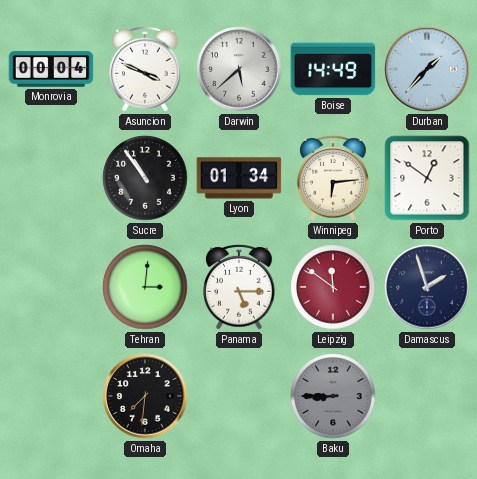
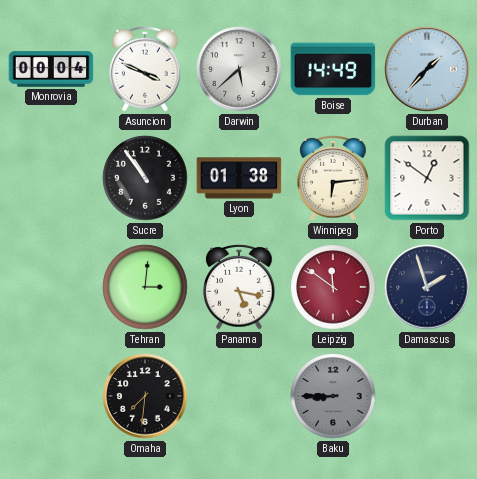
Lyon: 01:34 -> 01:38
Panama: 5:15 -> 5:17
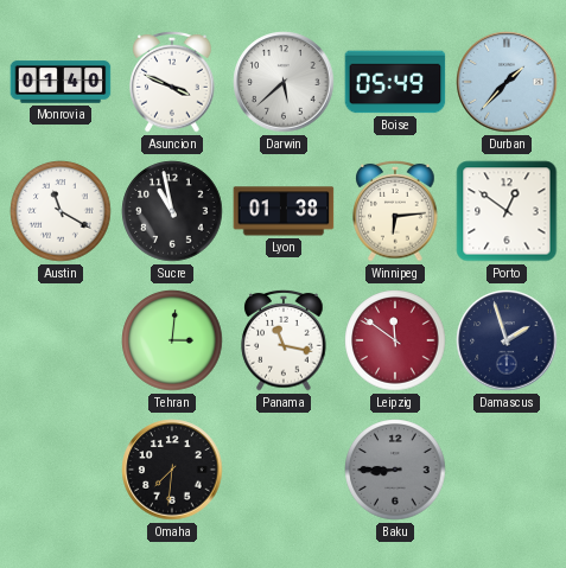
Monrovia: 00:04 -> 01:40
Boise: 14:49 -> 05:49
Austin: none -> 11:20
Sucre: 10:54 -> 10:58
Panama: 5:17 -> 11:17
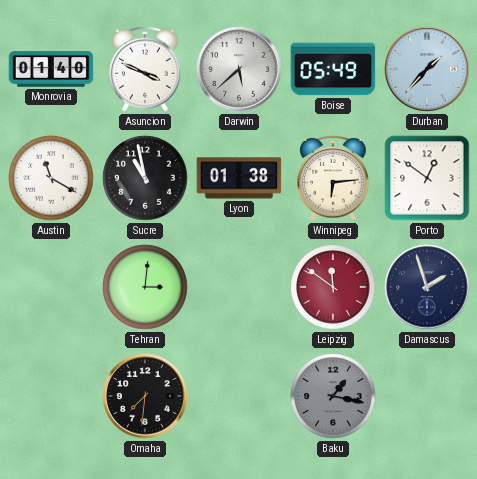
Panama: 11:17 -> none
Baku: 8:45 -> 1:17
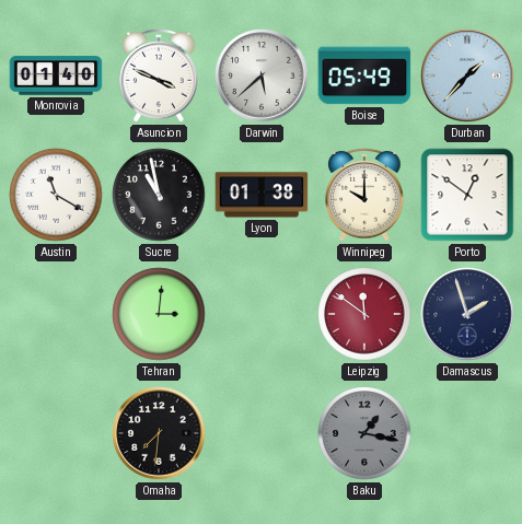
Winnipeg: 6:14 -> 10:00
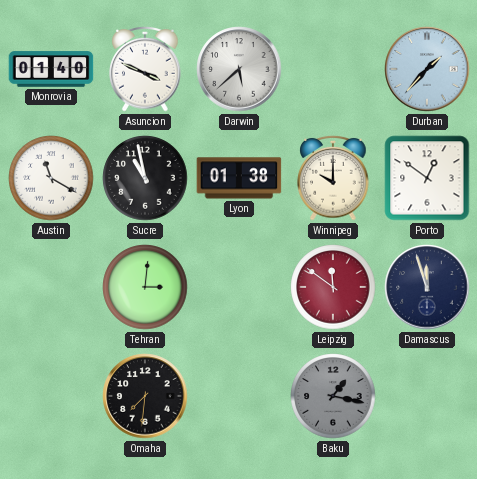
Boise: 05:49 -> none
Damascus: 1:57 -> 11:57
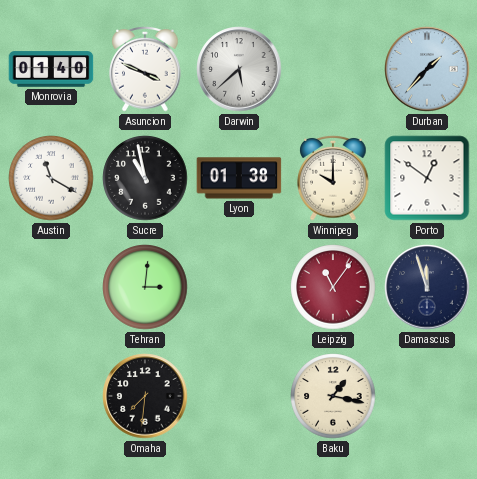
Leipzig: 11:51 -> 11:06
Baku dial: grey -> cream
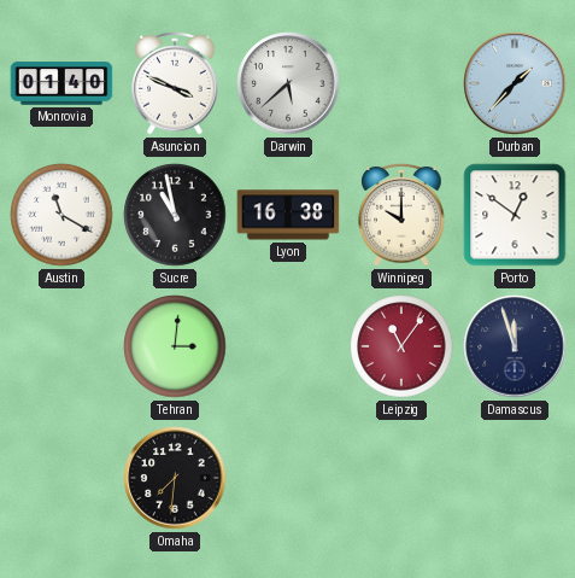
Lyon: 01:38 -> 16:38
Baku: 1:17 -> none
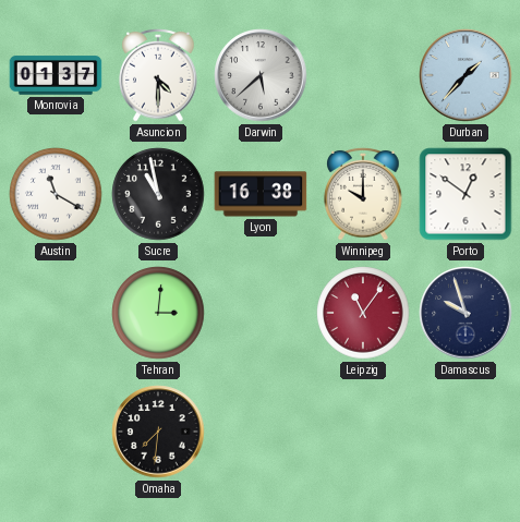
Monrovia: 01:40 -> 01:37
Asuncion: 3:49 -> 4:30
Damascus: 11:57 -> 9:57
